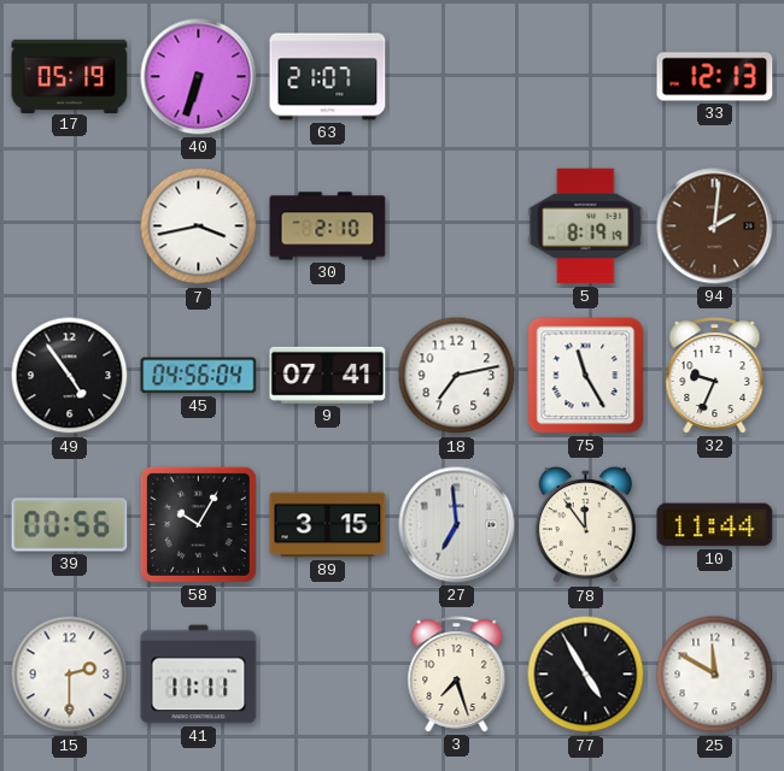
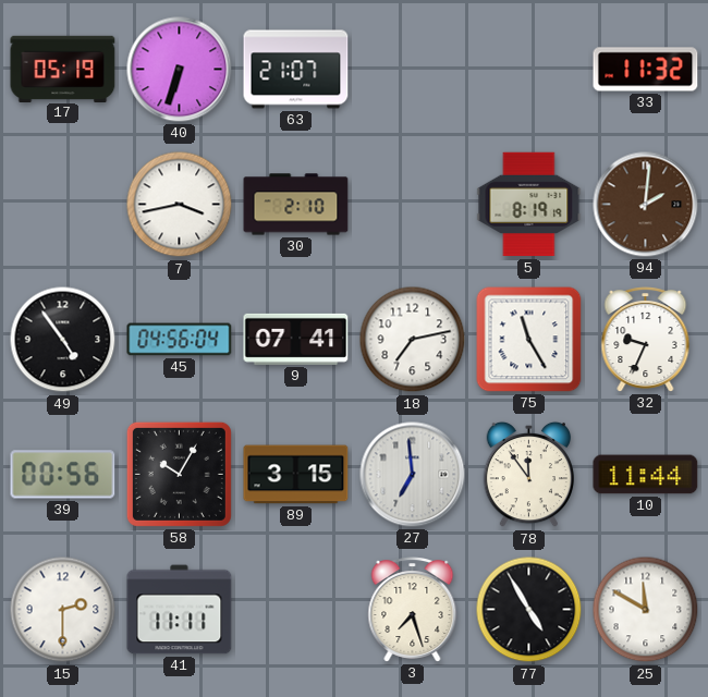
33: 12:13 -> 11:32
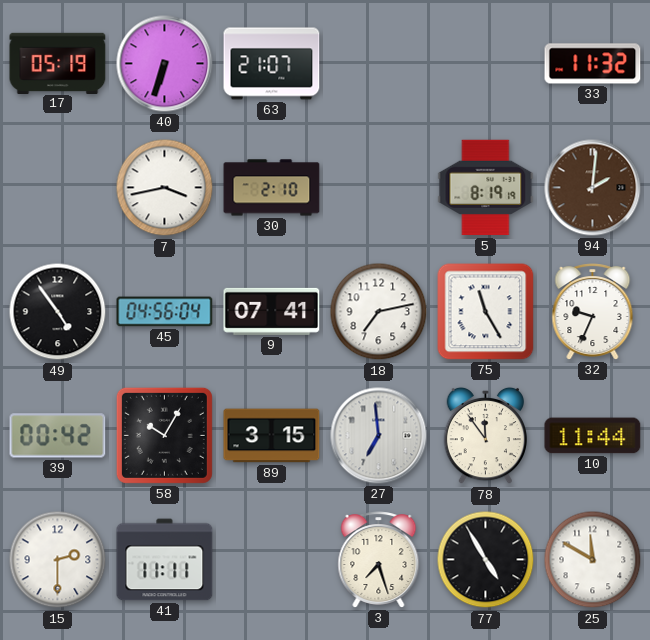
39: 00:56 -> 00:42
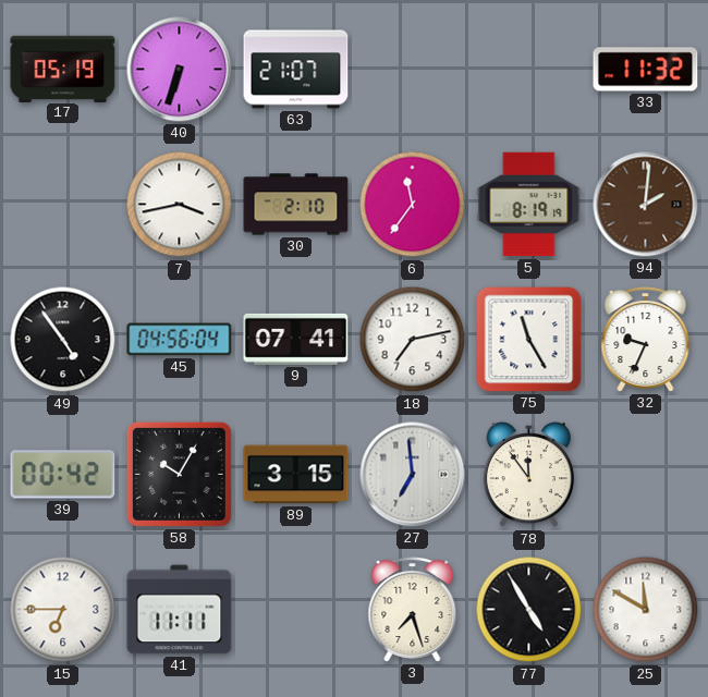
6: none -> 11:36
10: 11:44 -> none
15: 2:30 -> 6:45
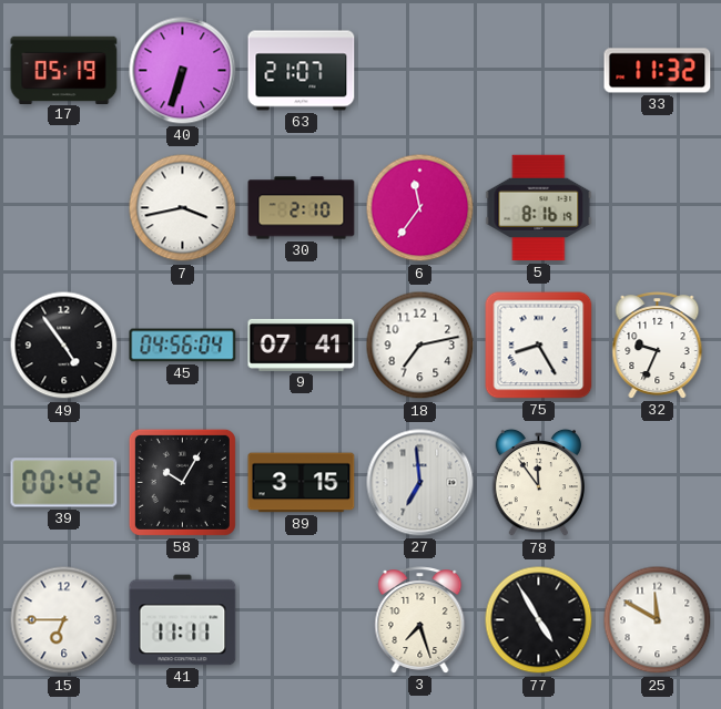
5: 8:19 -> 8:16
94: 2:01 -> none
75: 11:25 -> 8:25
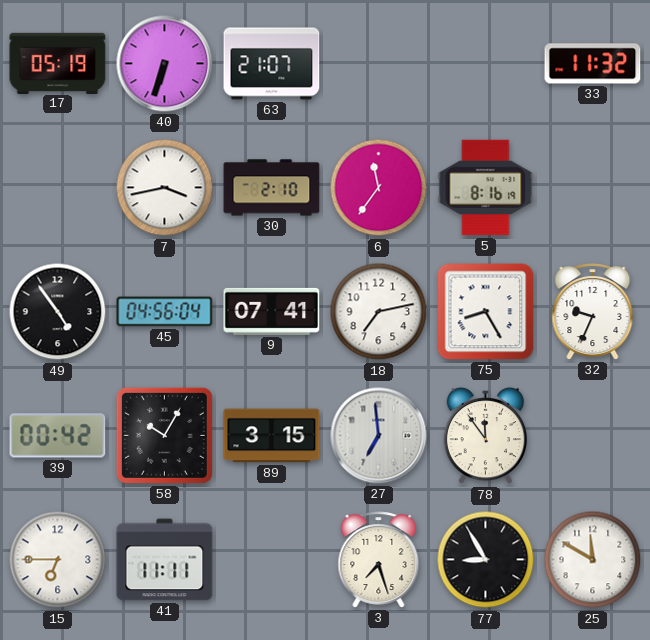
77: 4:55 -> 8:55
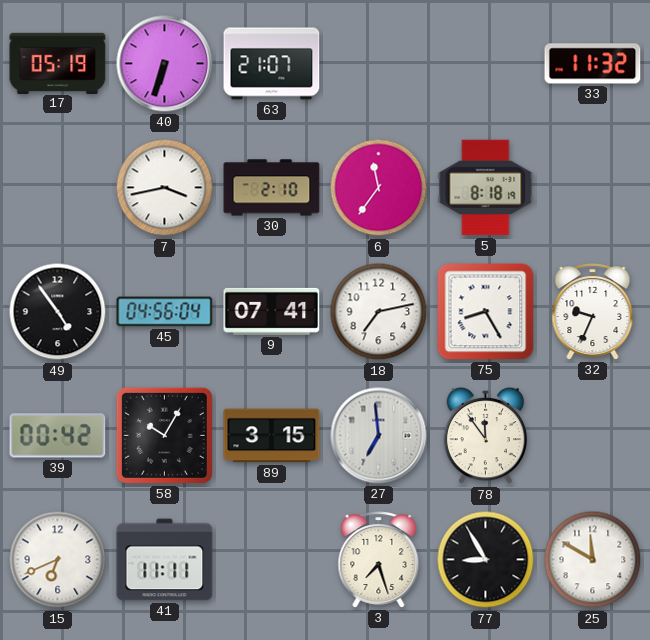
5: 8:16 -> 8:18
15: 6:45 -> 6:41
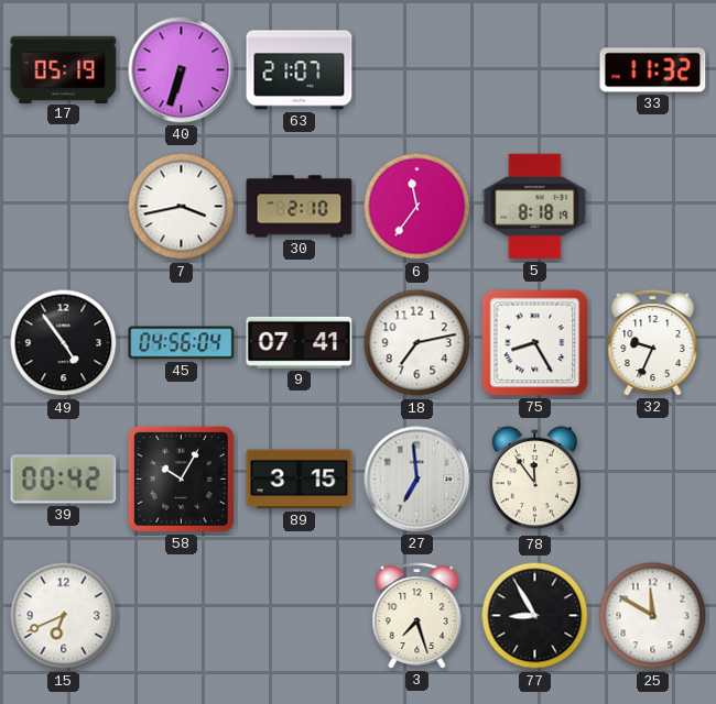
41: 11:11 -> none
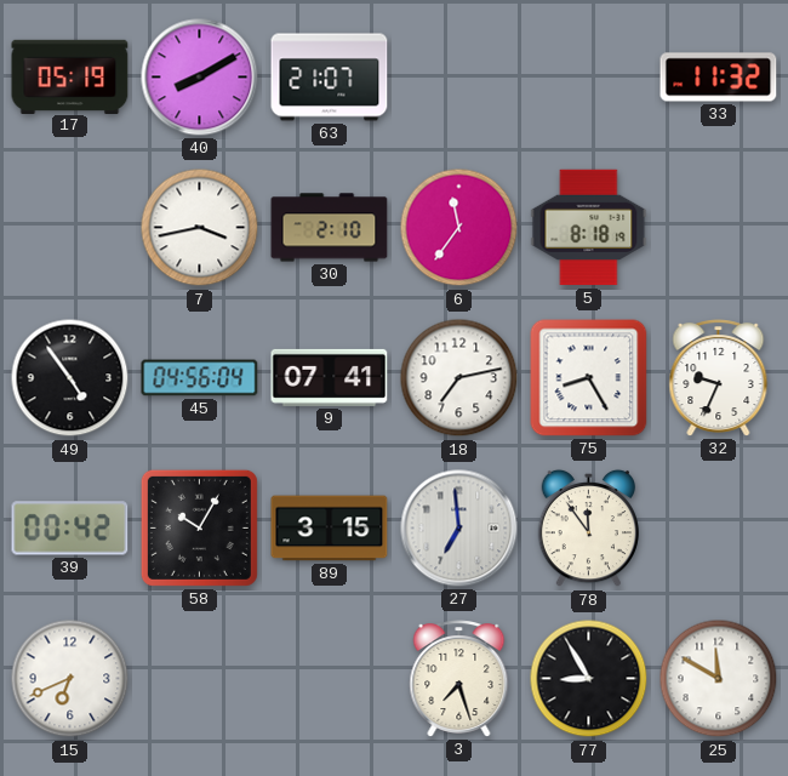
40: 6:33 -> 8:10
